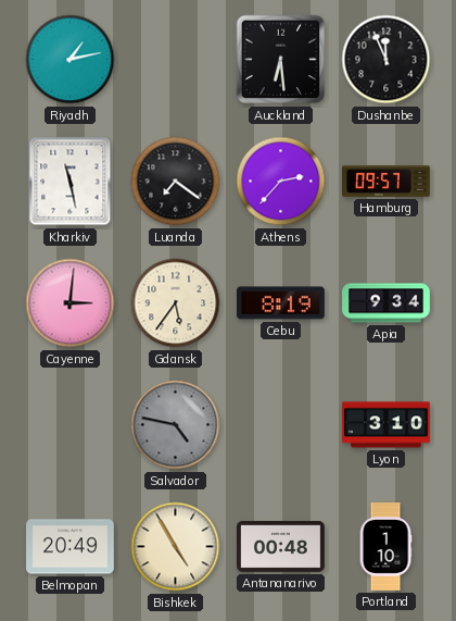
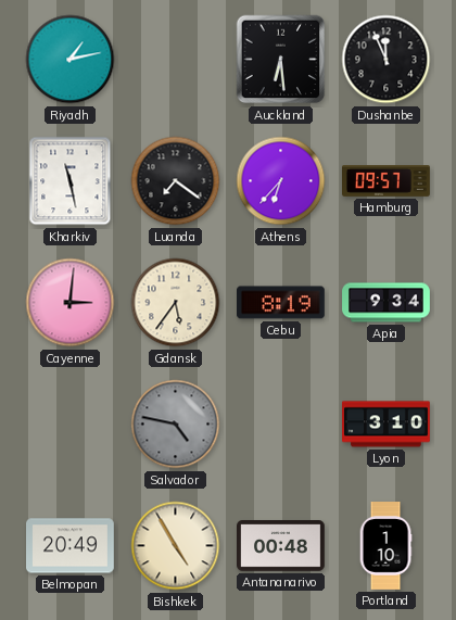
Athens: 2:37 -> 6:37
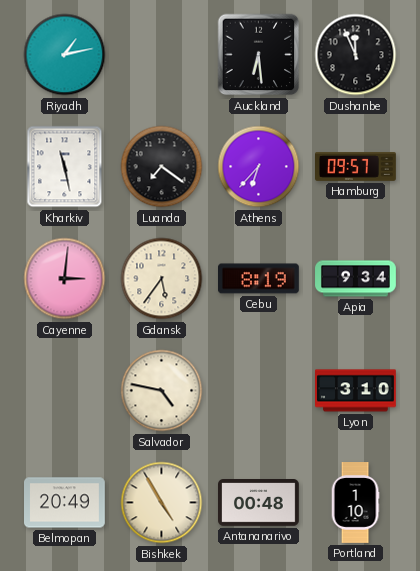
Salvador dial: grey -> cream
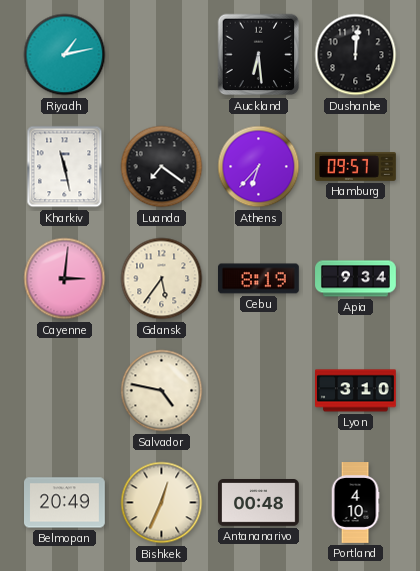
Dushanbe: 11:56 -> 12:01
Bishkek: 4:55 -> 12:34
Portland: 1:10 -> 4:10
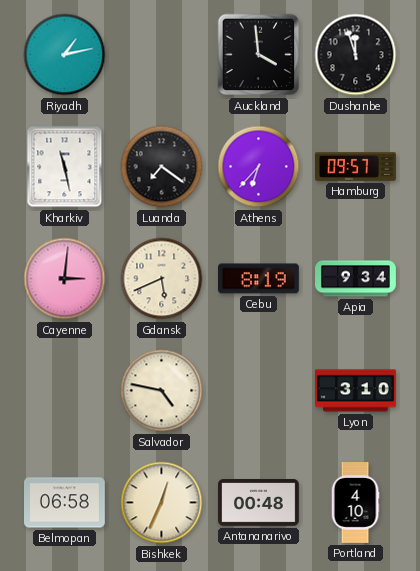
Auckland: 6:29 -> 3:59
Dushanbe: 12:01 -> 11:57
Gdansk: 5:36 -> 5:41
Belmopan: 20:49 -> 06:58
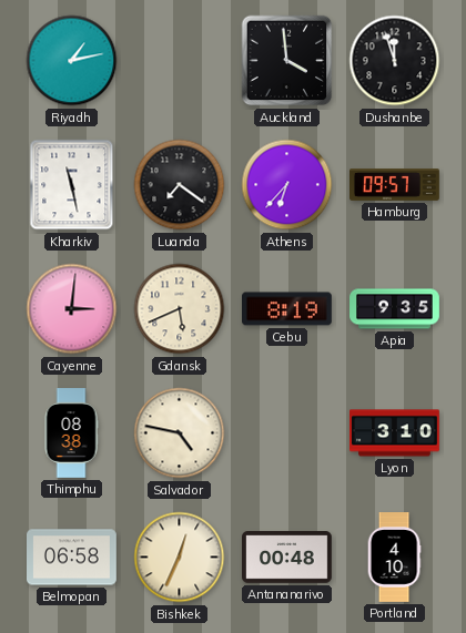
Apia: 9:34 -> 9:35
Thimphu: none -> 08:38
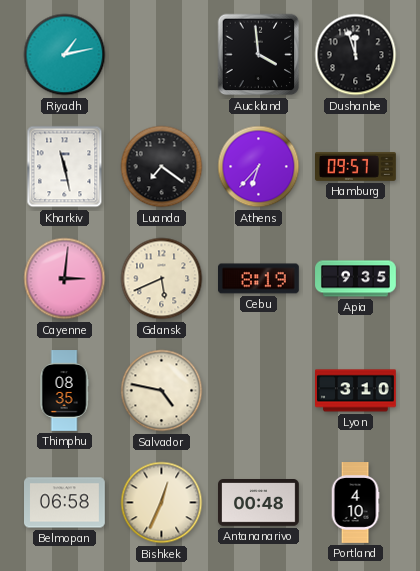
Thimphu: 08:38 -> 08:35
